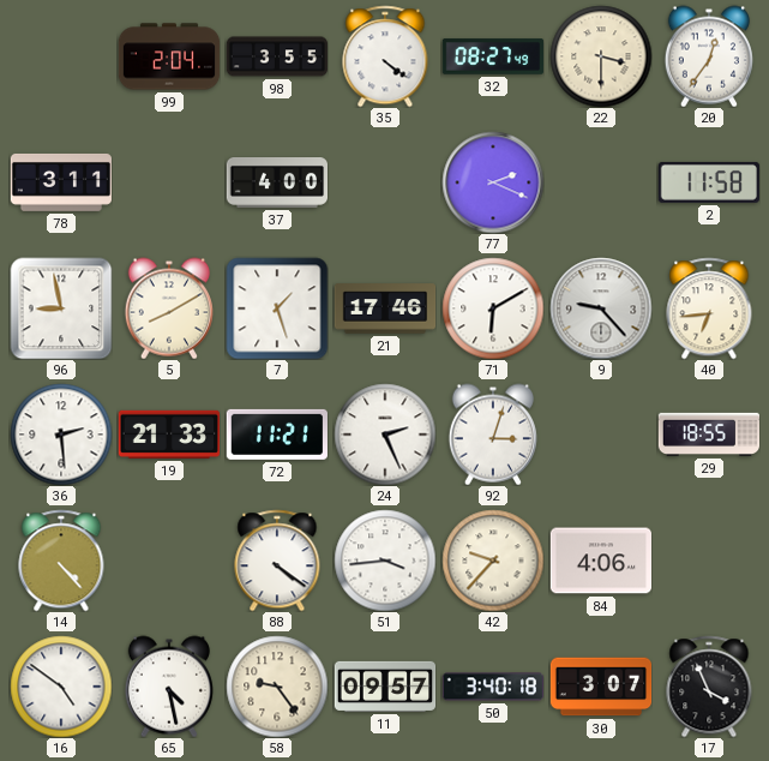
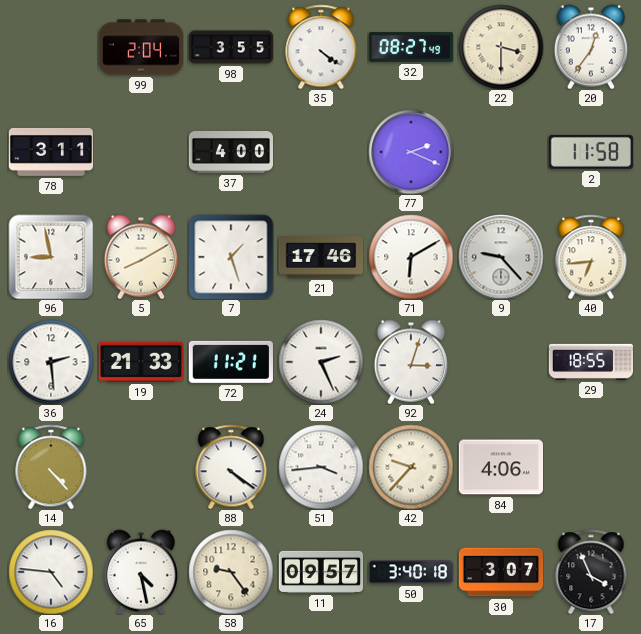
16: 4:51 -> 4:46
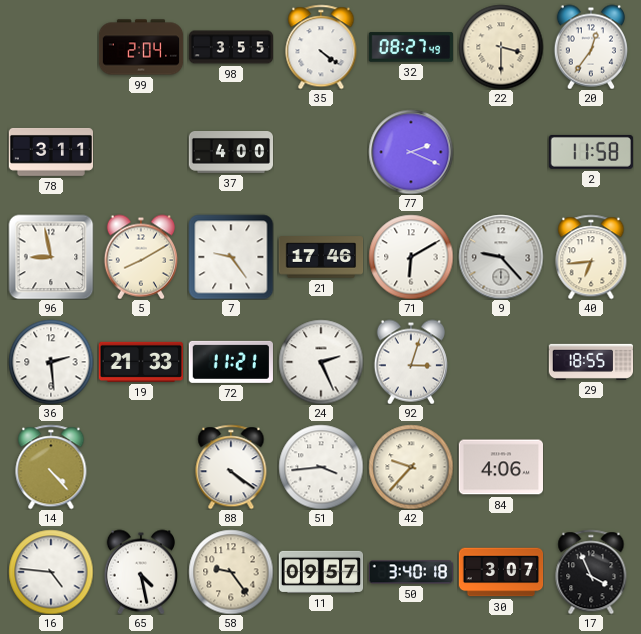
7: 1:27 -> 9:24
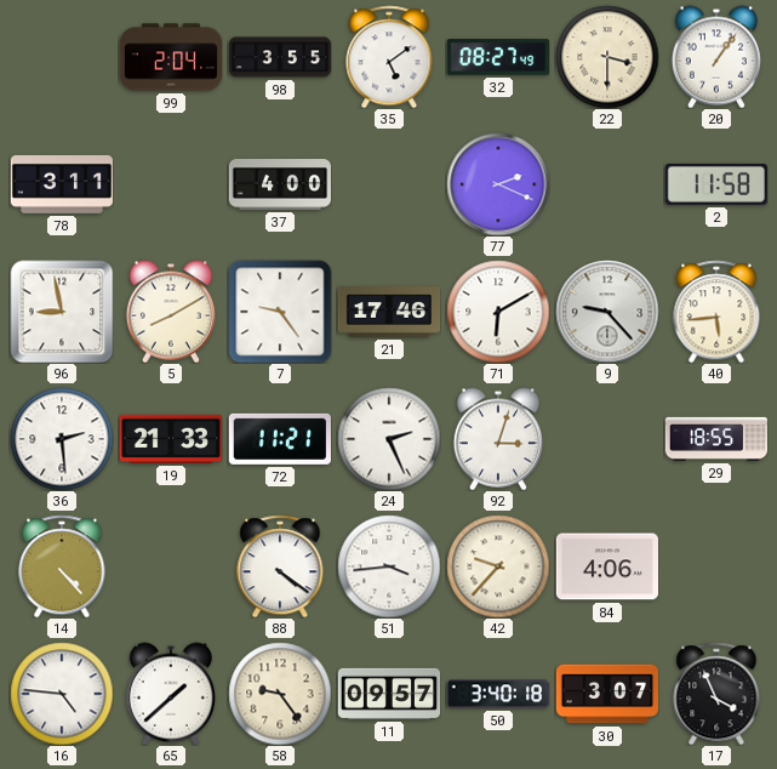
35: 4:21 -> 5:09
20: 12:36 -> 1:06
40: 6:44 -> 5:44
65: 4:28 -> 1:38
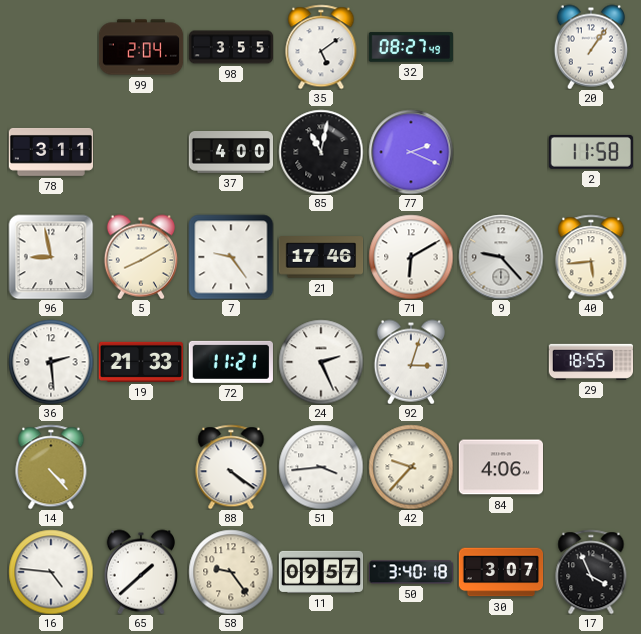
22: 3:30 -> none
85: none -> 11:02
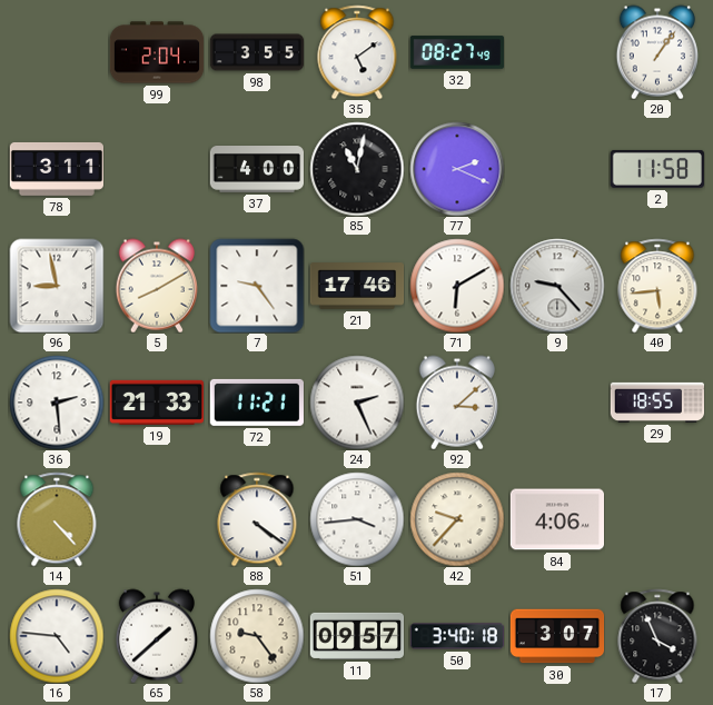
92: 3:03 -> 3:08
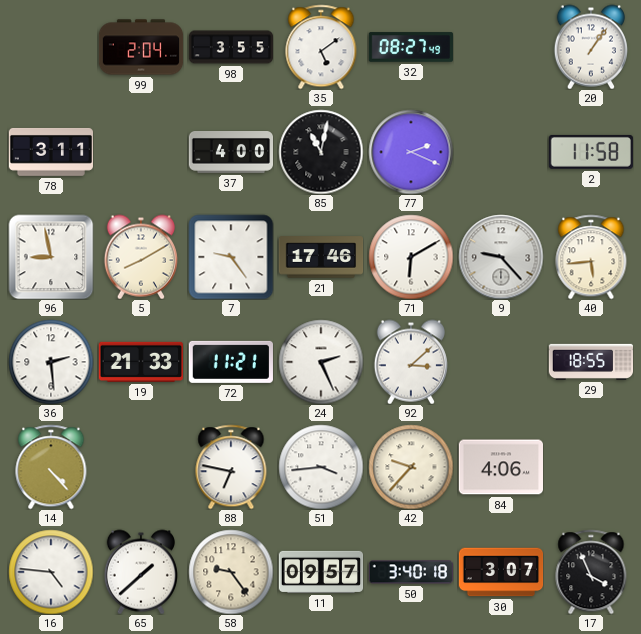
88: 4:21 -> 6:47
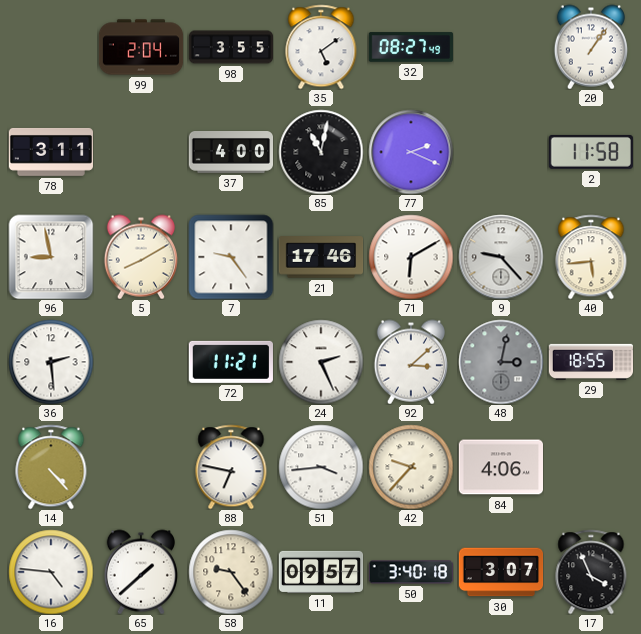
19: 21:33 -> none
48: none -> 3:02
